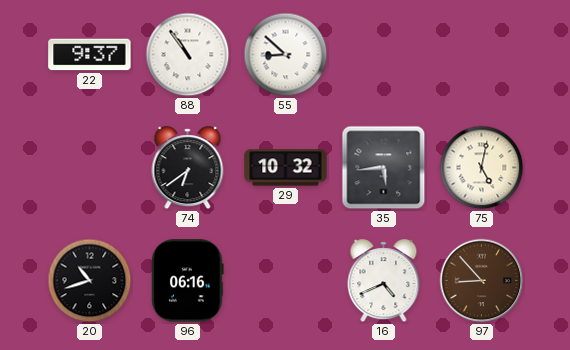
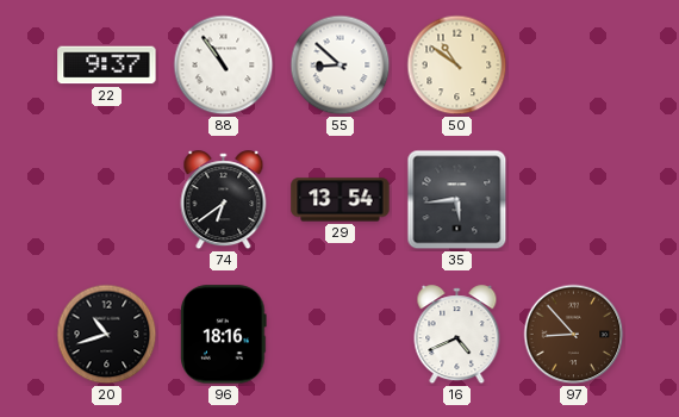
50: none -> 10:51
29: 10:32 -> 13:54
75: 5:02 -> none
96: 06:16 -> 18:16
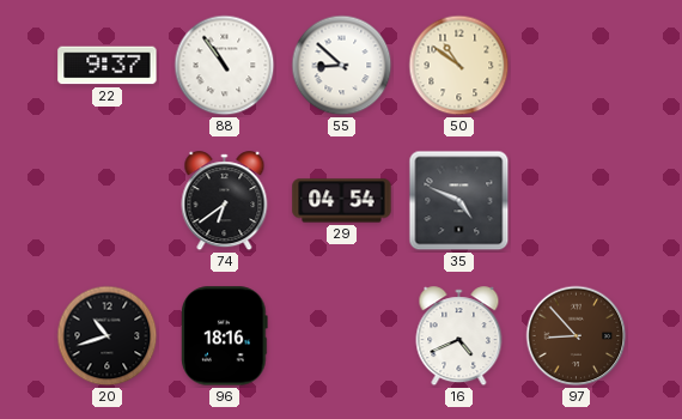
29: 13:54 -> 04:54
35: 5:44 -> 4:49
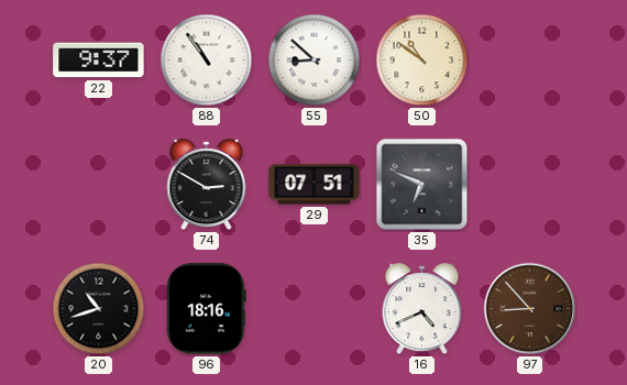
74: 6:39 -> 2:50
29: 04:54 -> 07:51
35: 4:49 -> 6:49
